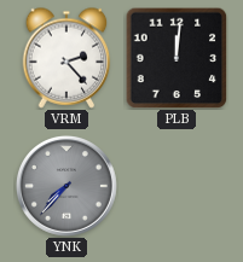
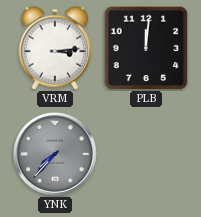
VRM: 2:23 -> 3:14
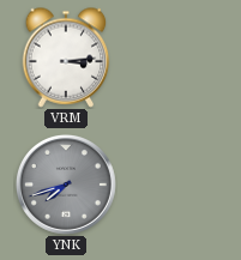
PLB: 12:01 -> none
YNK: 7:37 -> 7:42
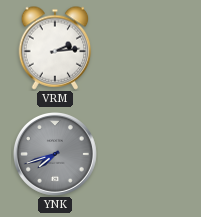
VRM: 3:14 -> 2:14
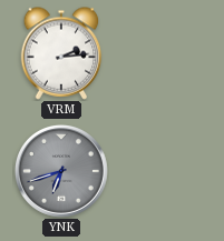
YNK: 7:42 -> 6:42
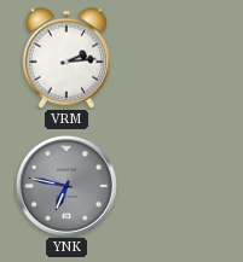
YNK: 6:42 -> 6:47
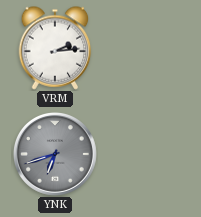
YNK: 6:47 -> 6:42
